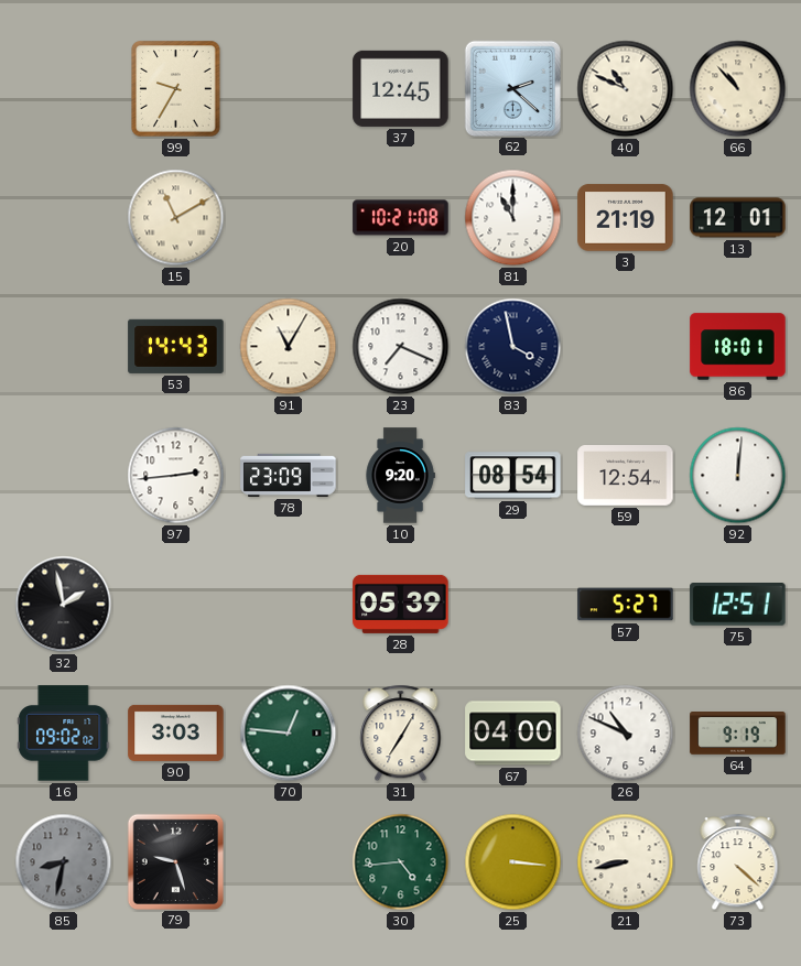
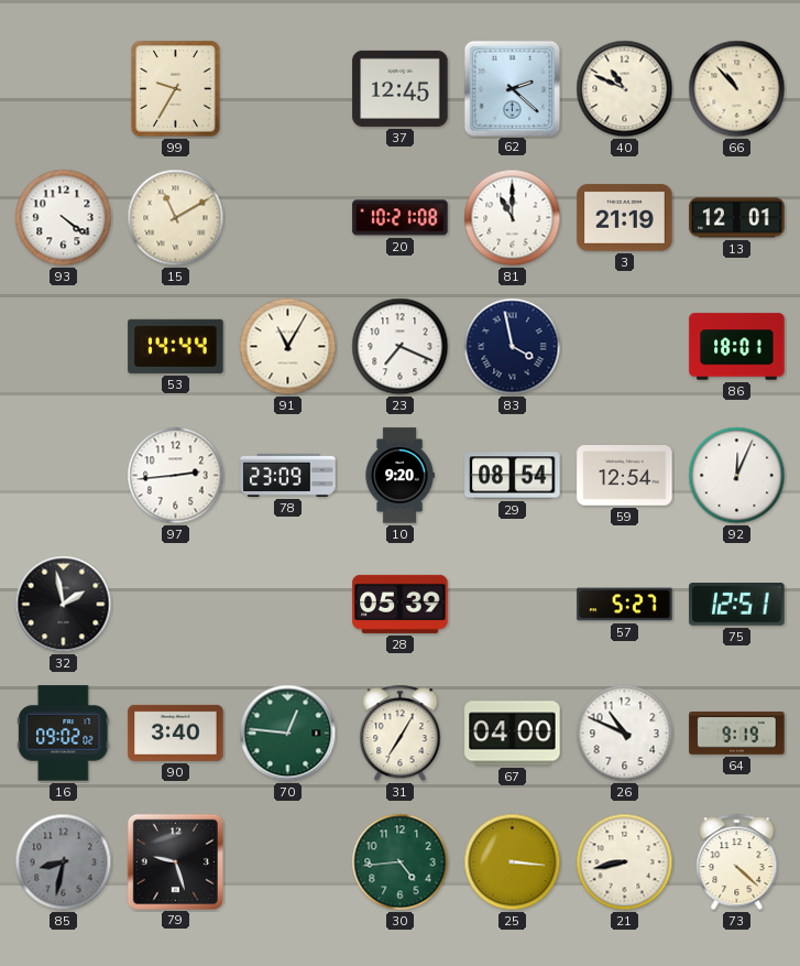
93: none -> 4:21
53: 14:43 -> 14:44
92: 12:01 -> 12:04
90: 3:03 -> 3:40
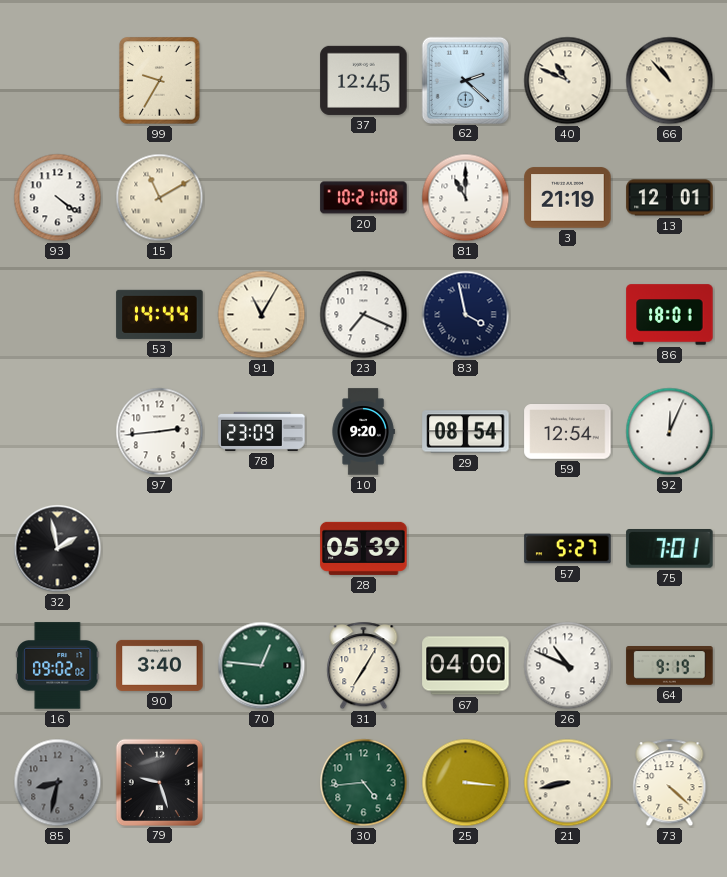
75: 12:51 -> 7:01
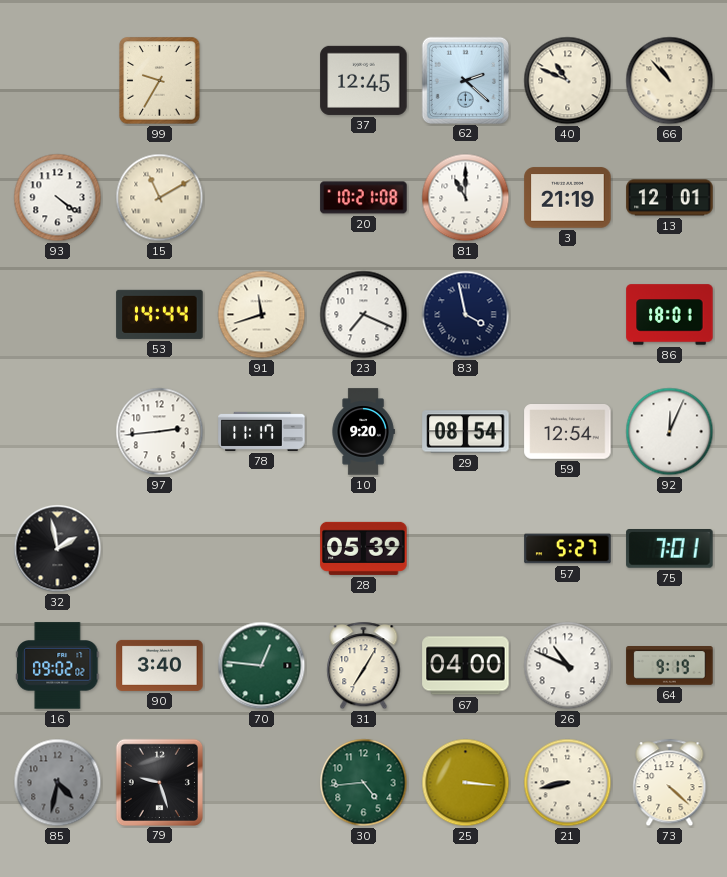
91: 11:05 -> 11:42
78: 23:09 -> 11:17
85: 8:32 -> 4:32
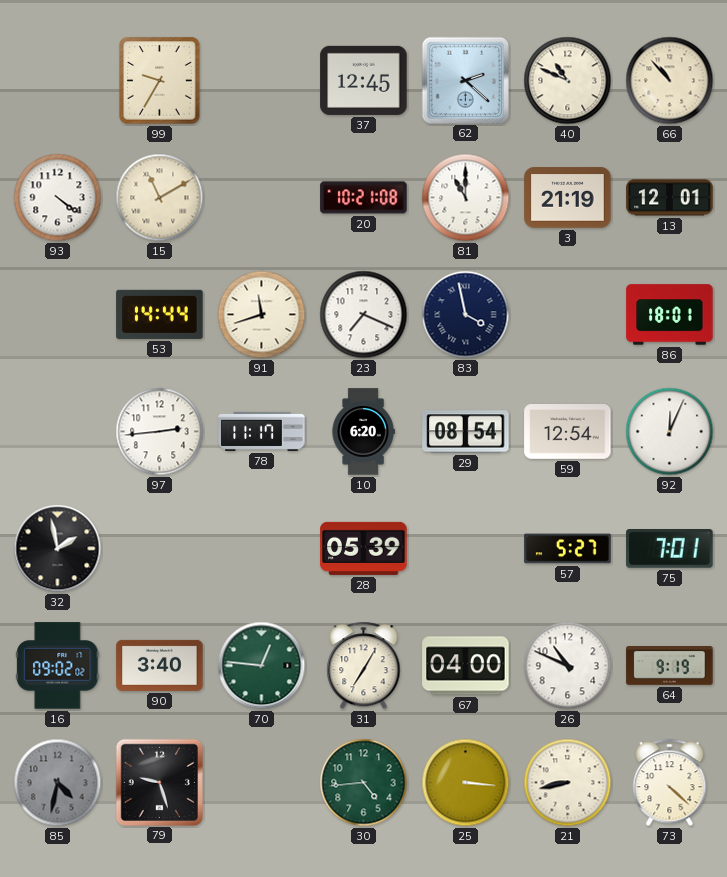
10: 9:20 -> 6:20
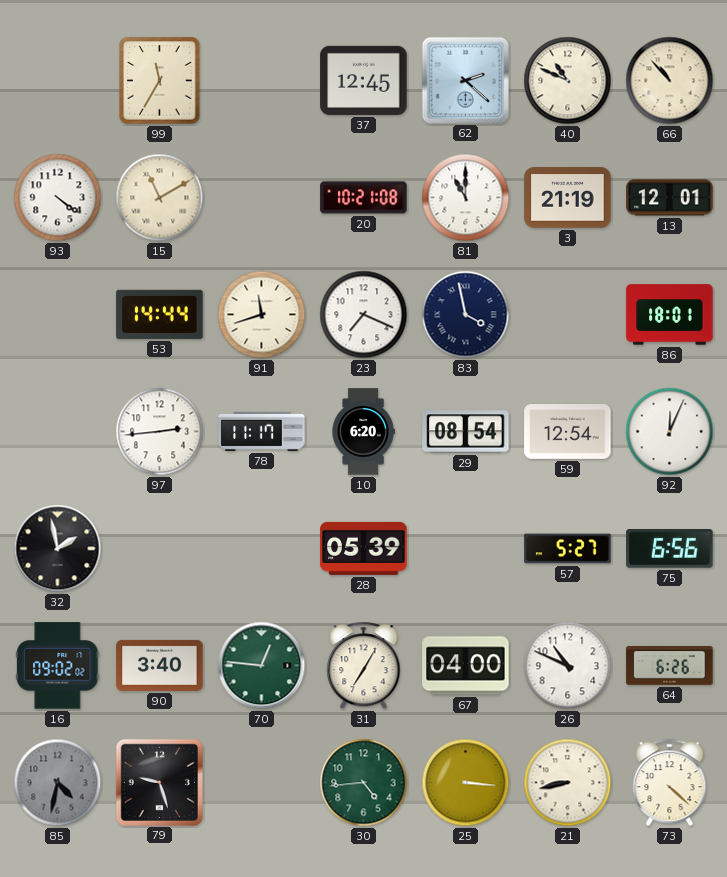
99: 9:35 -> 11:35
75: 7:01 -> 6:56
64: 9:19 -> 6:26
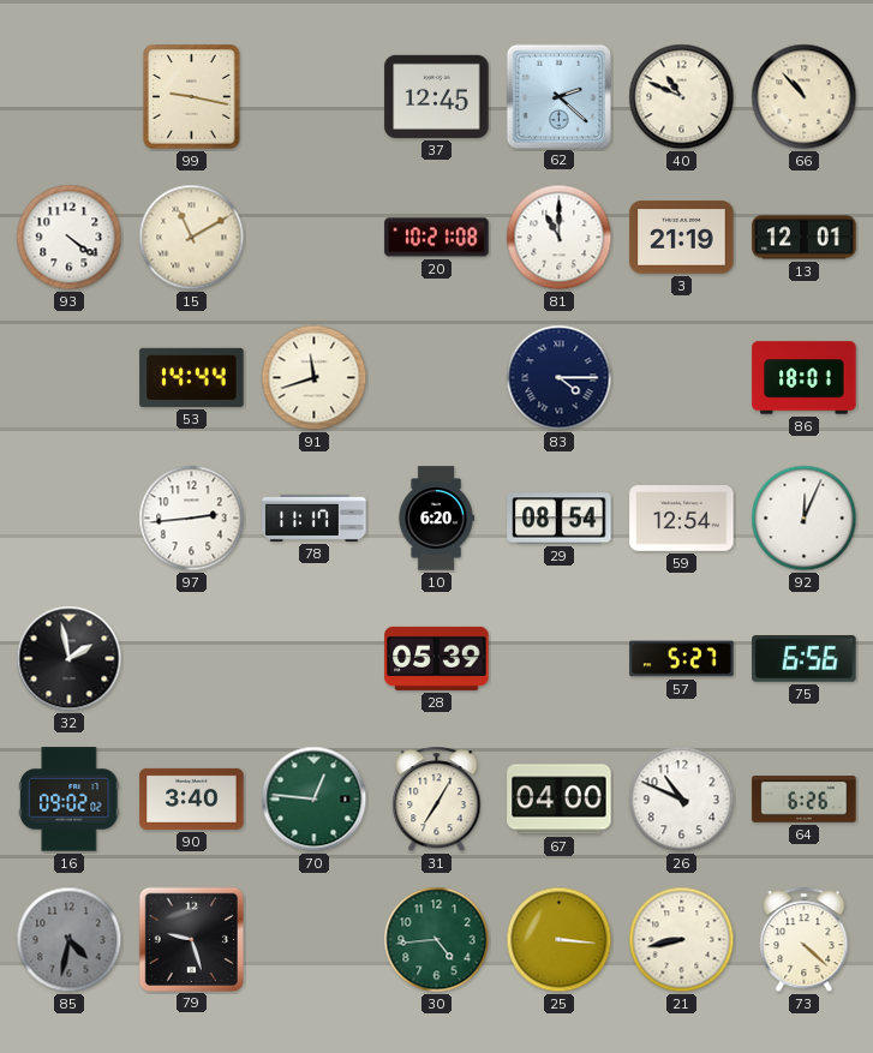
99: 11:35 -> 9:17
23: 7:19 -> none
83: 3:58 -> 4:15
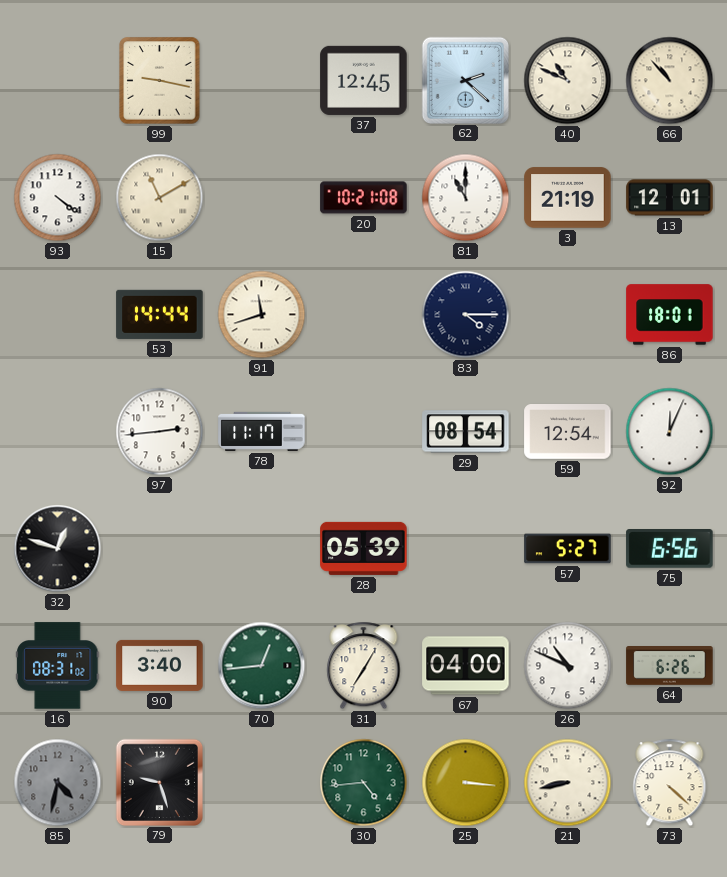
10: 6:20 -> none
32: 1:58 -> 12:48
16: 09:02 -> 08:31
70: 12:46 -> 12:44
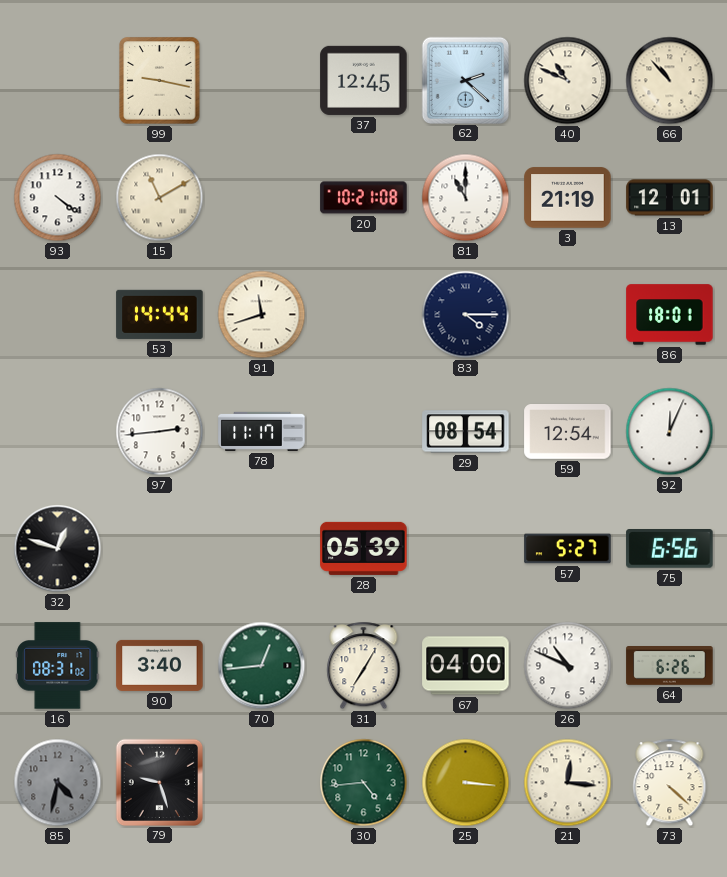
21: 8:43 -> 12:16
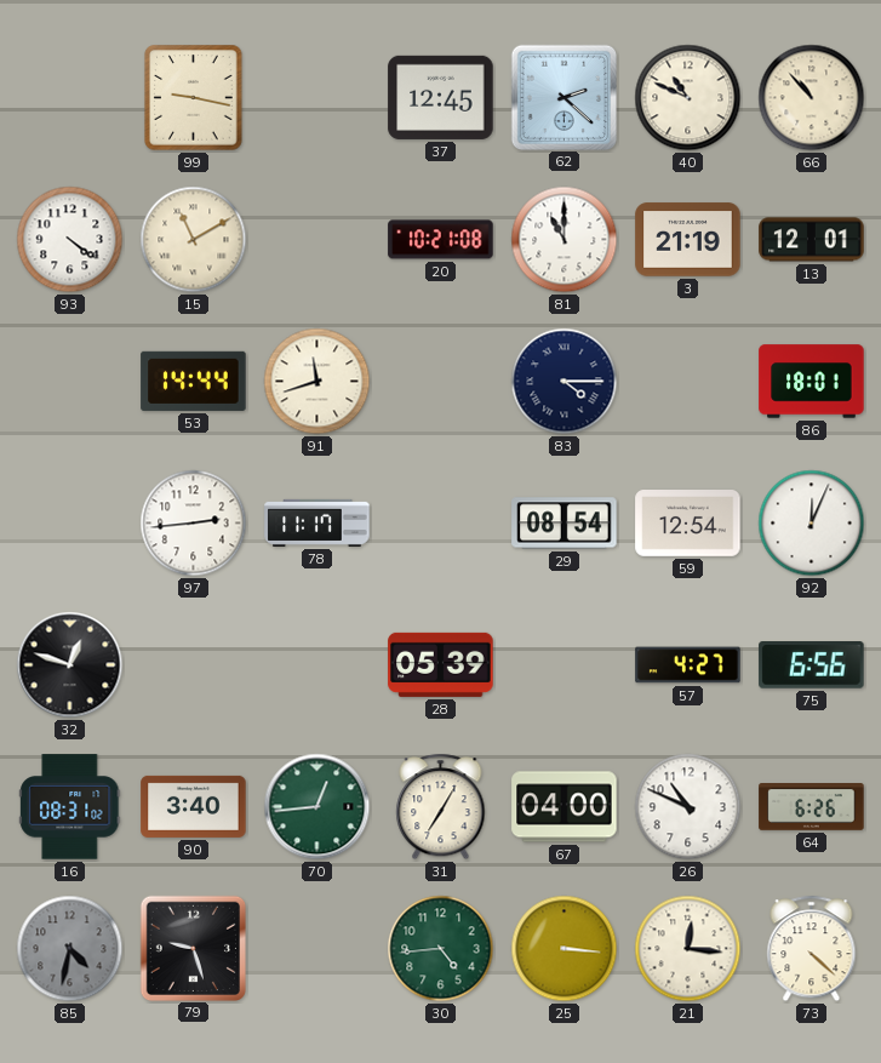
57: 5:27 -> 4:27
